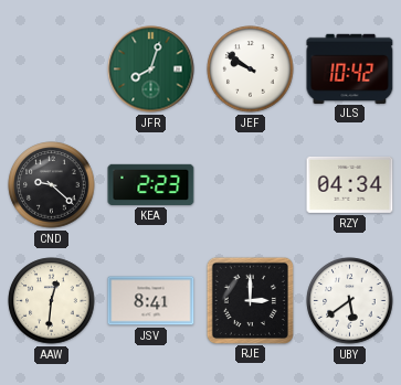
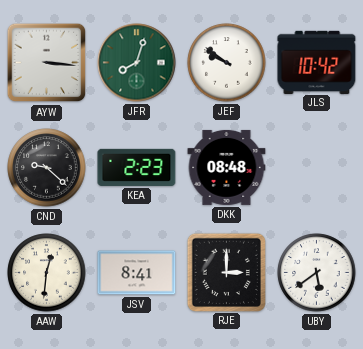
AYW: none -> 3:16
DKK: none -> 08:48
RZY: 04:34 -> none
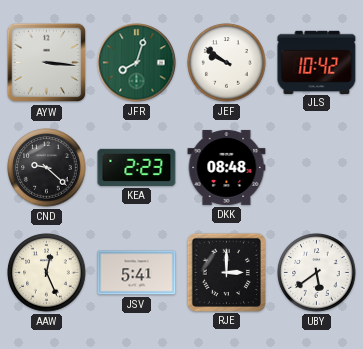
AAW: 12:31 -> 12:26
JSV: 8:41 -> 5:41
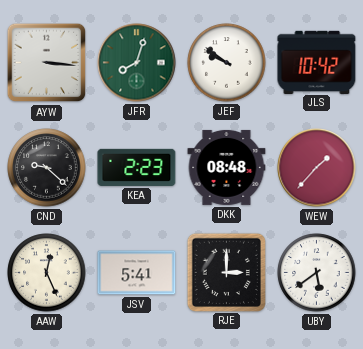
WEW: none -> 1:37
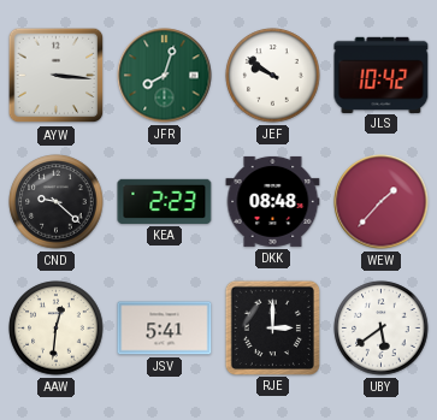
AAW: 12:26 -> 12:31
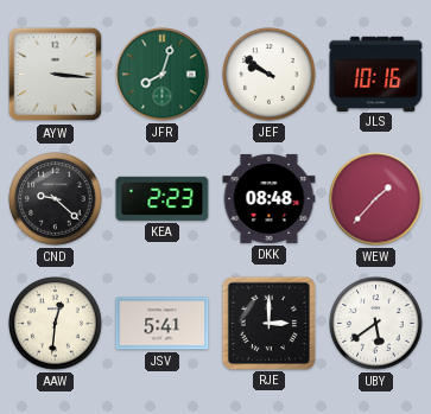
JLS: 10:42 -> 10:16
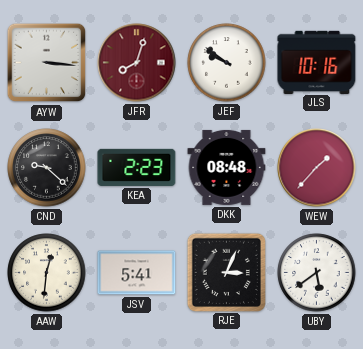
JFR dial: green -> burgundy
RJE: 3:00 -> 3:04
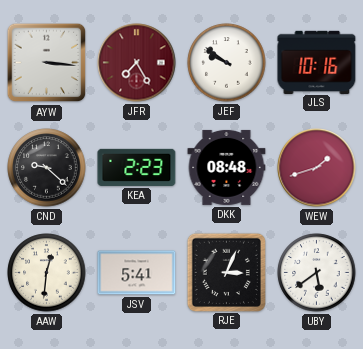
JFR: 8:03 -> 7:25
WEW: 1:37 -> 1:42
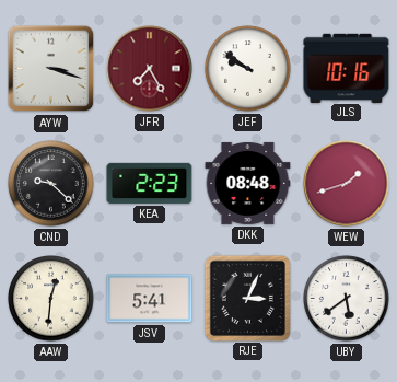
AYW: 3:16 -> 3:18
